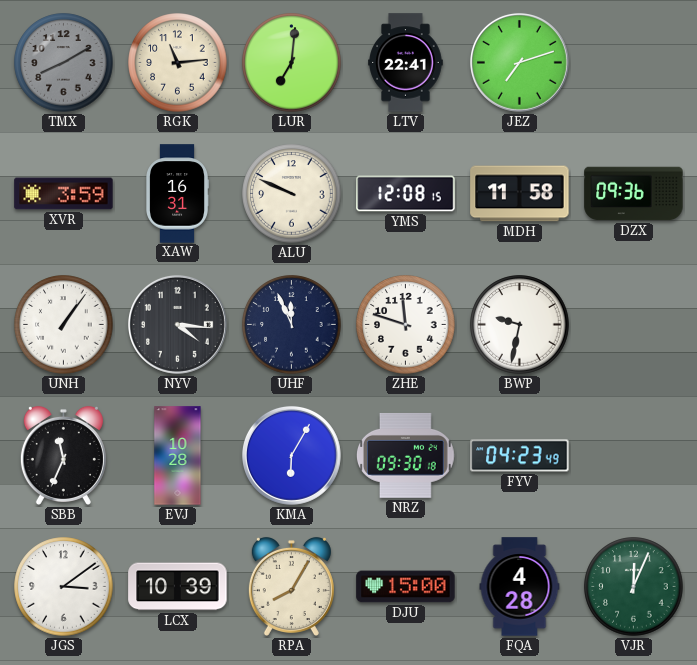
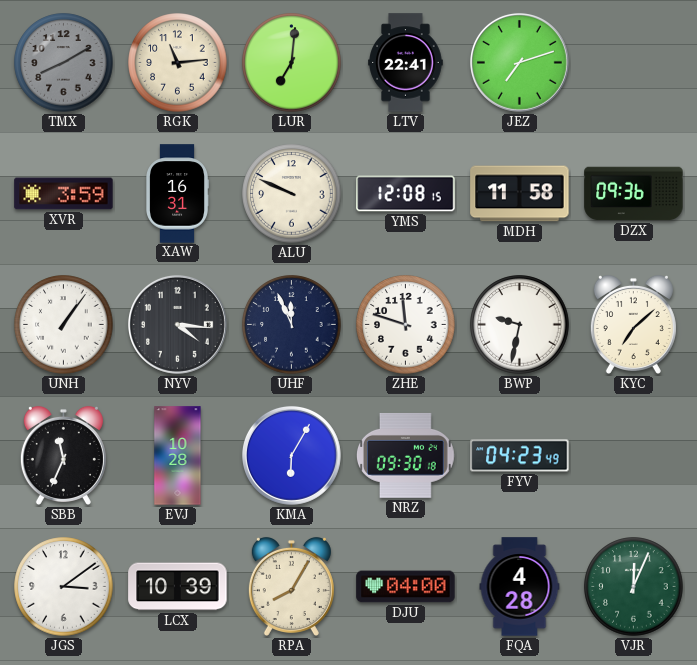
KYC: none -> 7:08
DJU: 15:00 -> 04:00
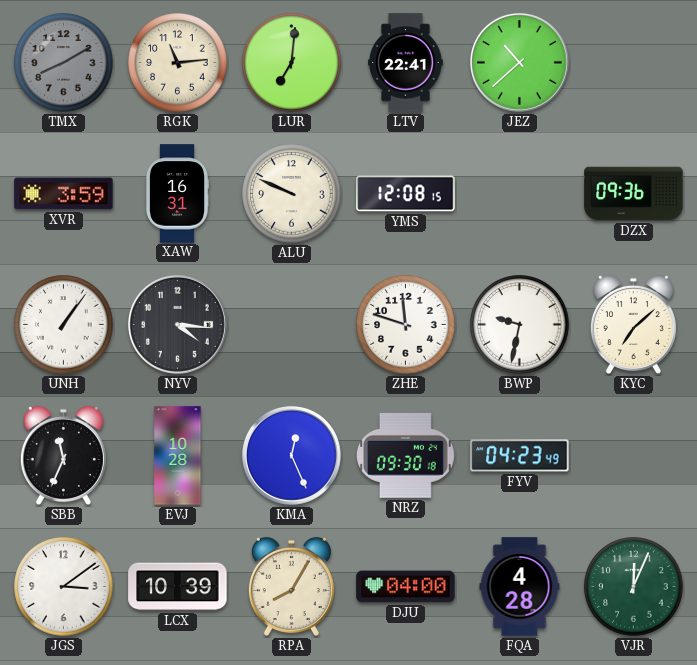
JEZ: 7:12 -> 10:38
MDH: 11:58 -> none
UHF: 11:56 -> none
KMA: 6:05 -> 12:26
